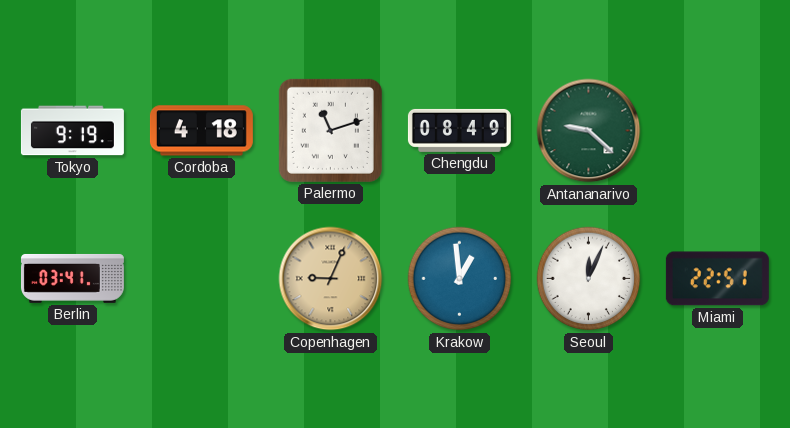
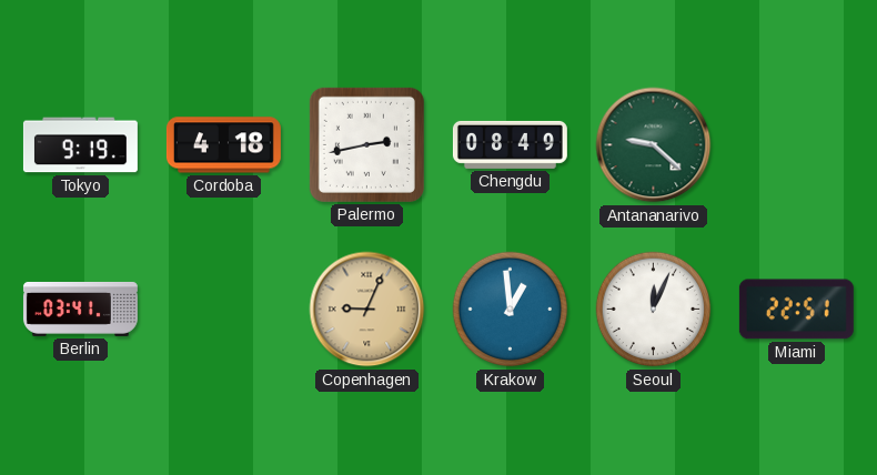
Palermo: 11:12 -> 2:43
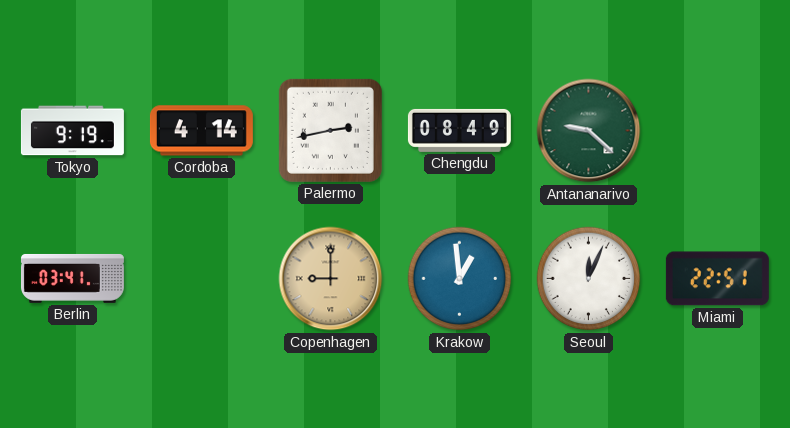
Cordoba: 4:18 -> 4:14
Copenhagen: 9:04 -> 9:00
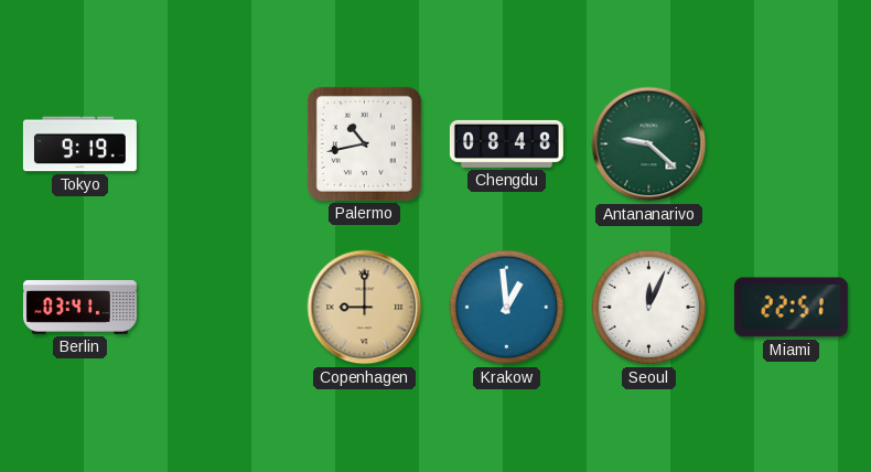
Cordoba: 4:14 -> none
Palermo: 2:43 -> 10:43
Chengdu: 08:49 -> 08:48
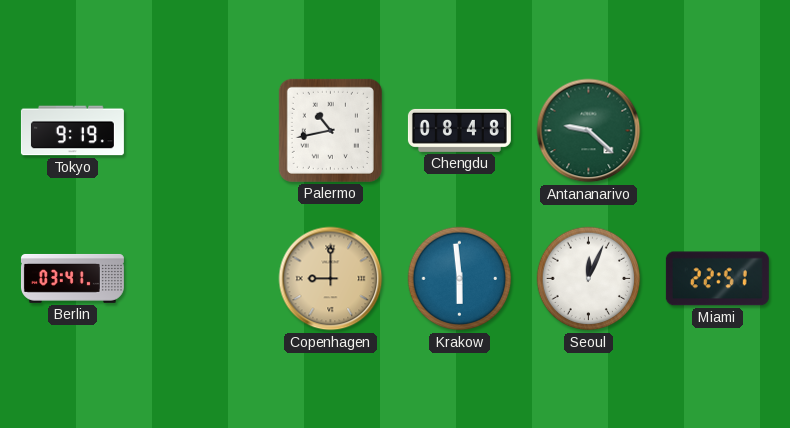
Krakow: 12:59 -> 5:59
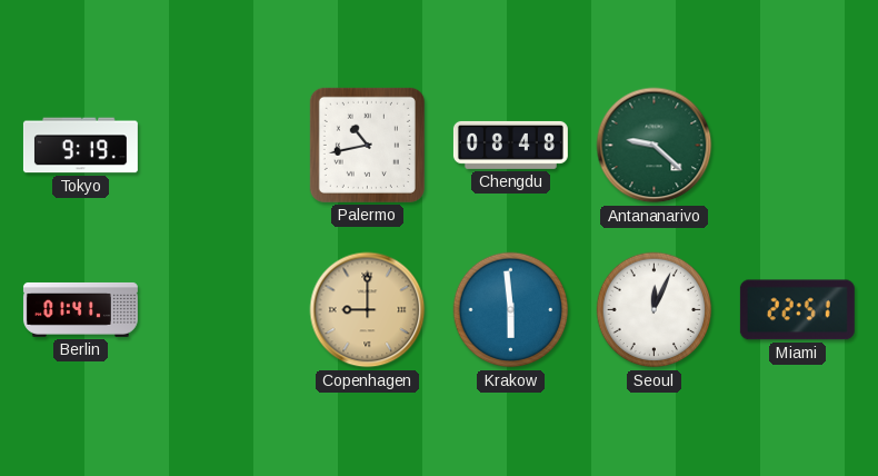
Berlin: 03:41 -> 01:41
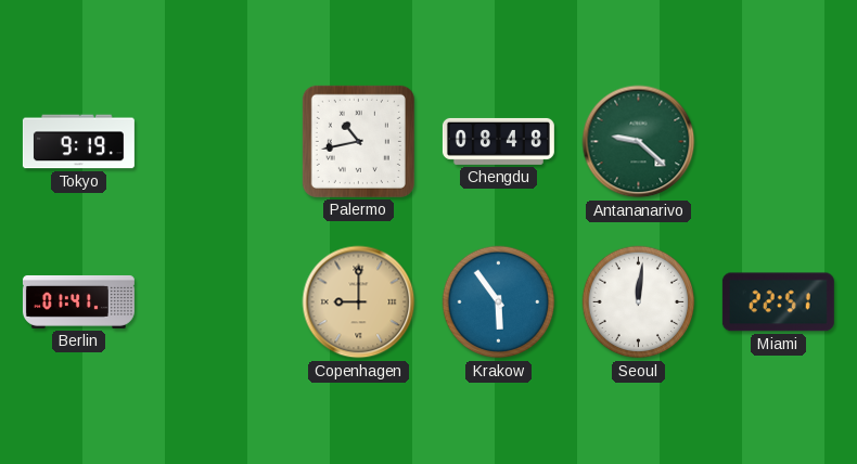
Krakow: 5:59 -> 5:54
Seoul: 12:04 -> 12:01
